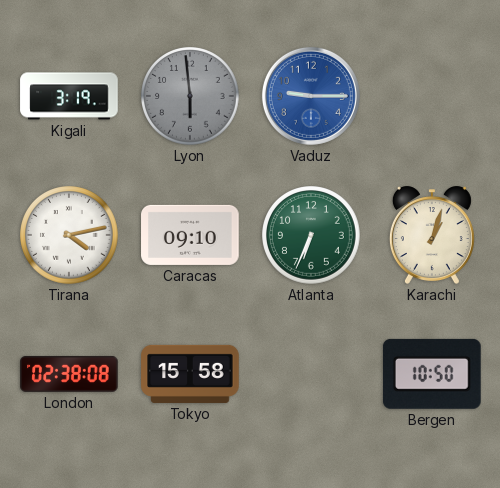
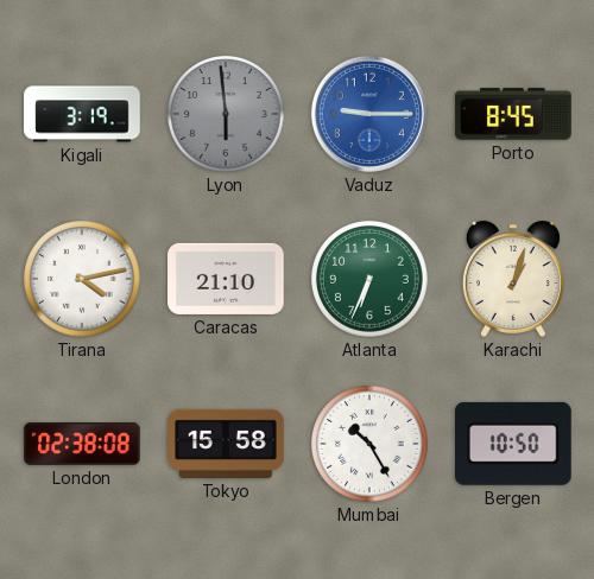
Porto: none -> 8:45
Caracas: 09:10 -> 21:10
Mumbai: none -> 10:25
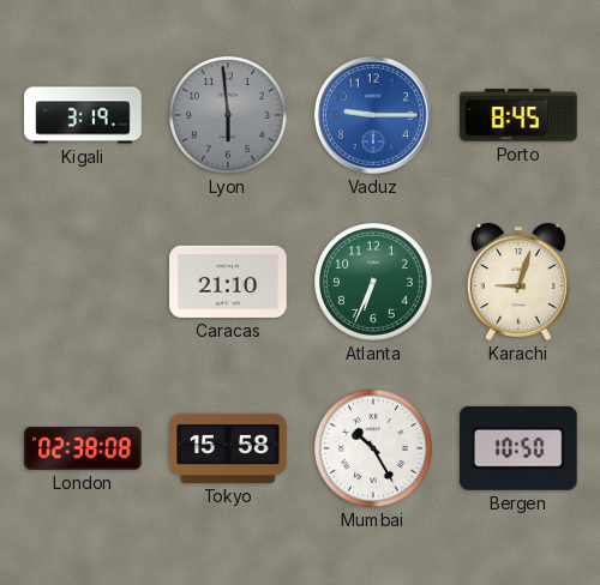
Tirana: 4:13 -> none
Karachi: 1:03 -> 9:03
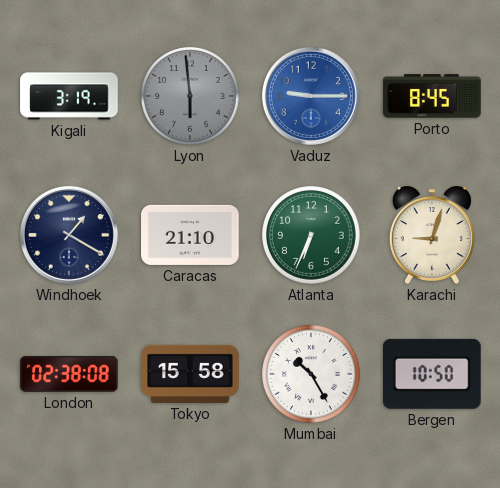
Windhoek: none -> 1:20
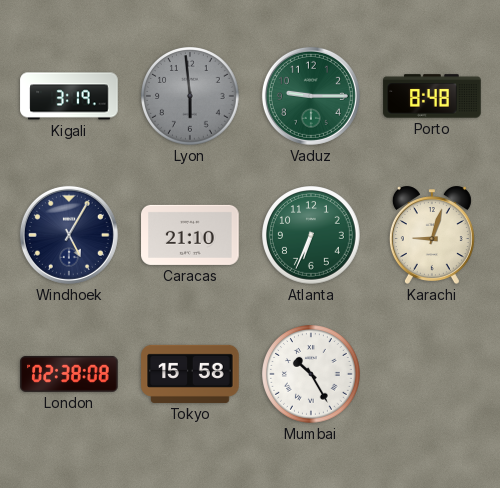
Vaduz dial: blue -> green
Porto: 8:45 -> 8:48
Windhoek: 1:20 -> 5:05
Bergen: 10:50 -> none
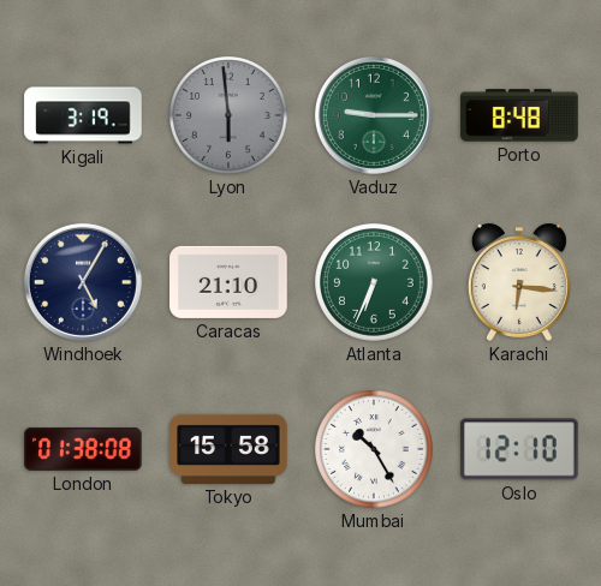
Karachi: 9:03 -> 6:16
London: 02:38 -> 01:38
Oslo: none -> 12:10
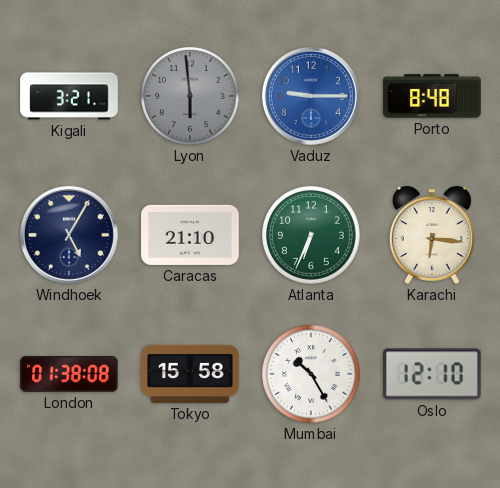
Kigali: 3:19 -> 3:21
Vaduz dial: green -> blue
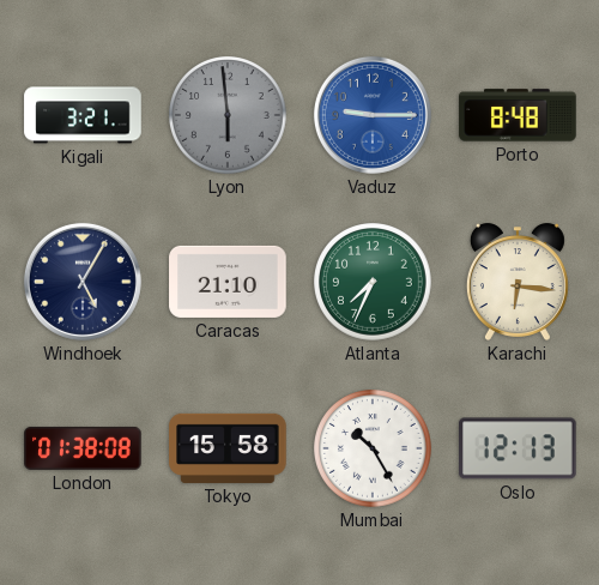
Atlanta: 6:34 -> 7:34
Oslo: 12:10 -> 12:13
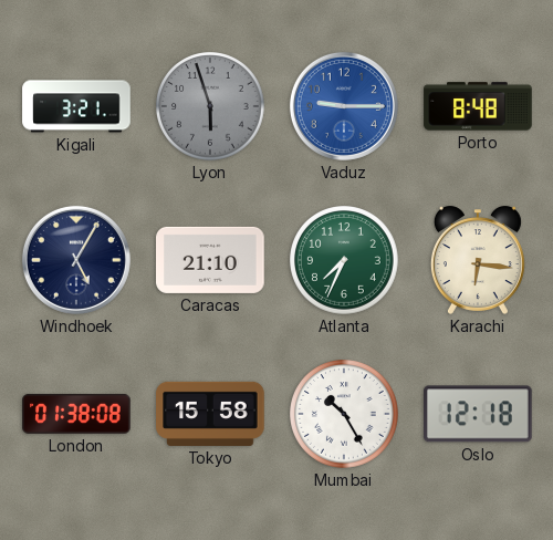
Lyon: 5:59 -> 5:57
Oslo: 12:13 -> 12:18
